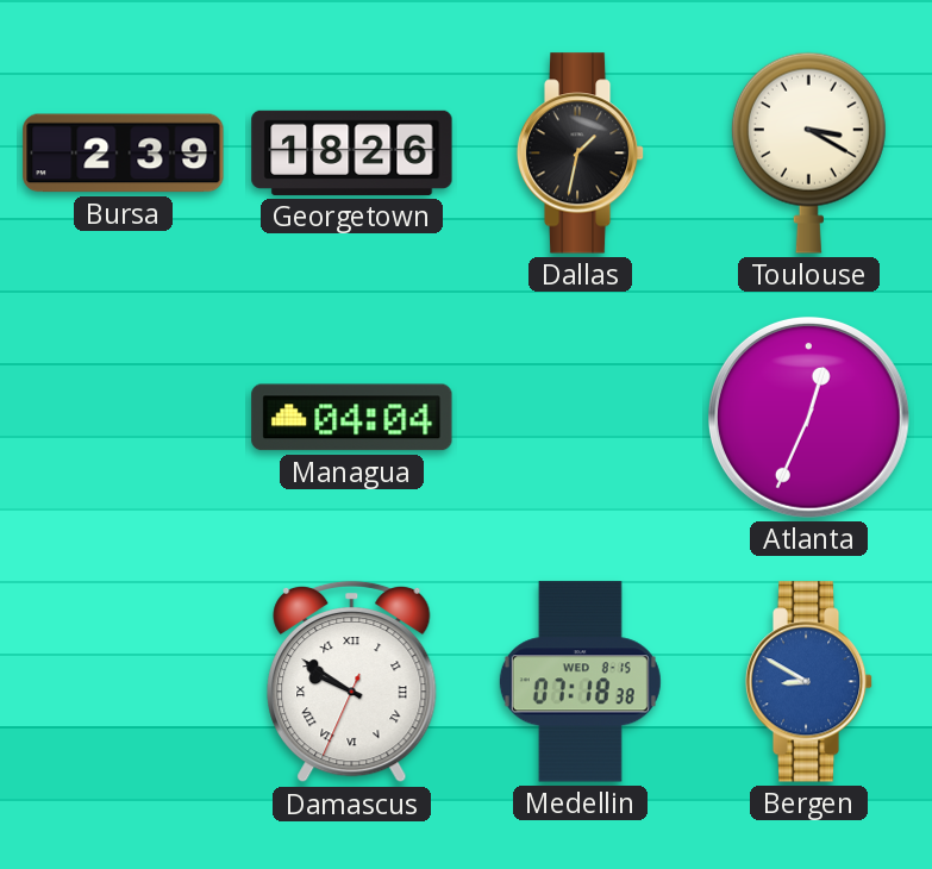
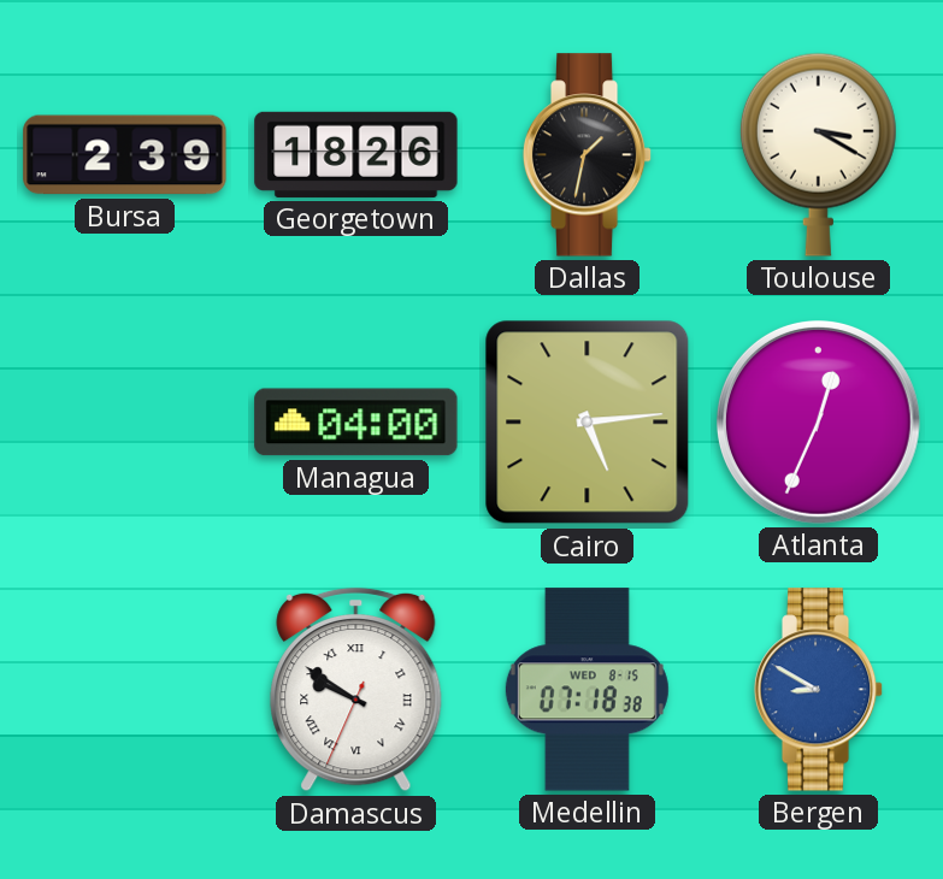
Managua: 04:04 -> 04:00
Cairo: none -> 5:14
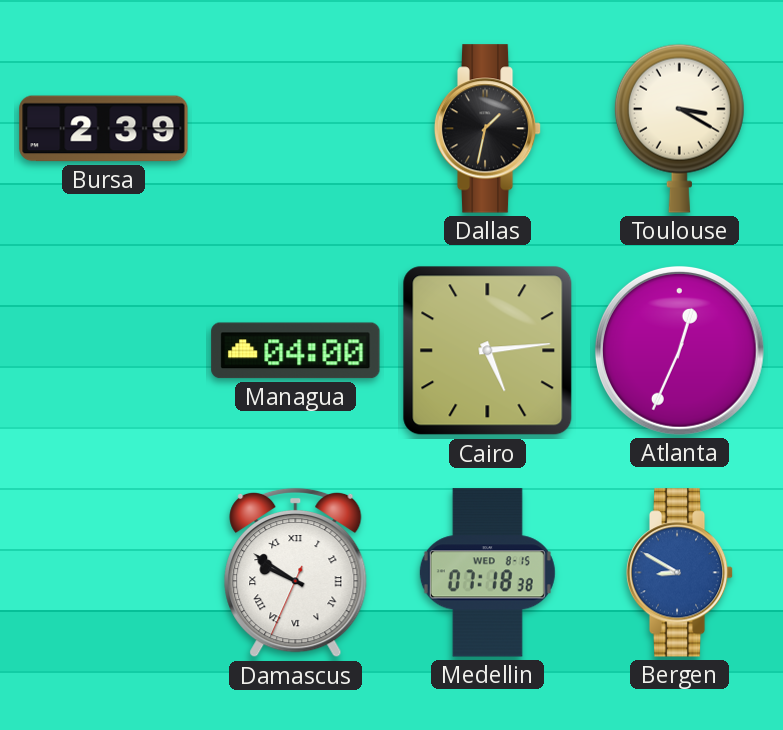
Georgetown: 18:26 -> none
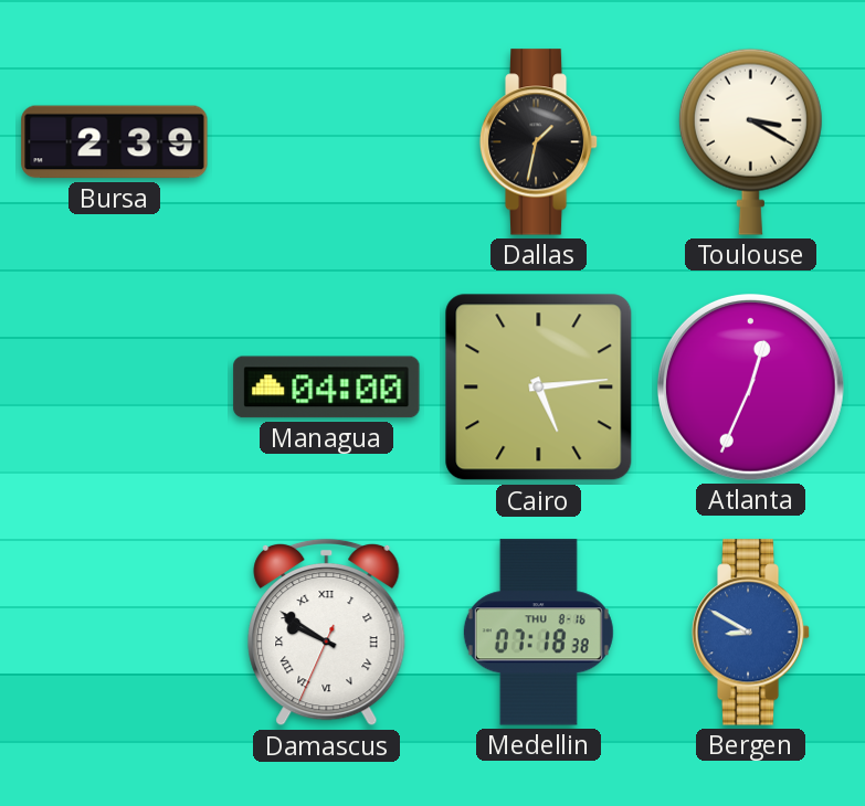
Medellin date: WED 8-15 -> THU 8-16
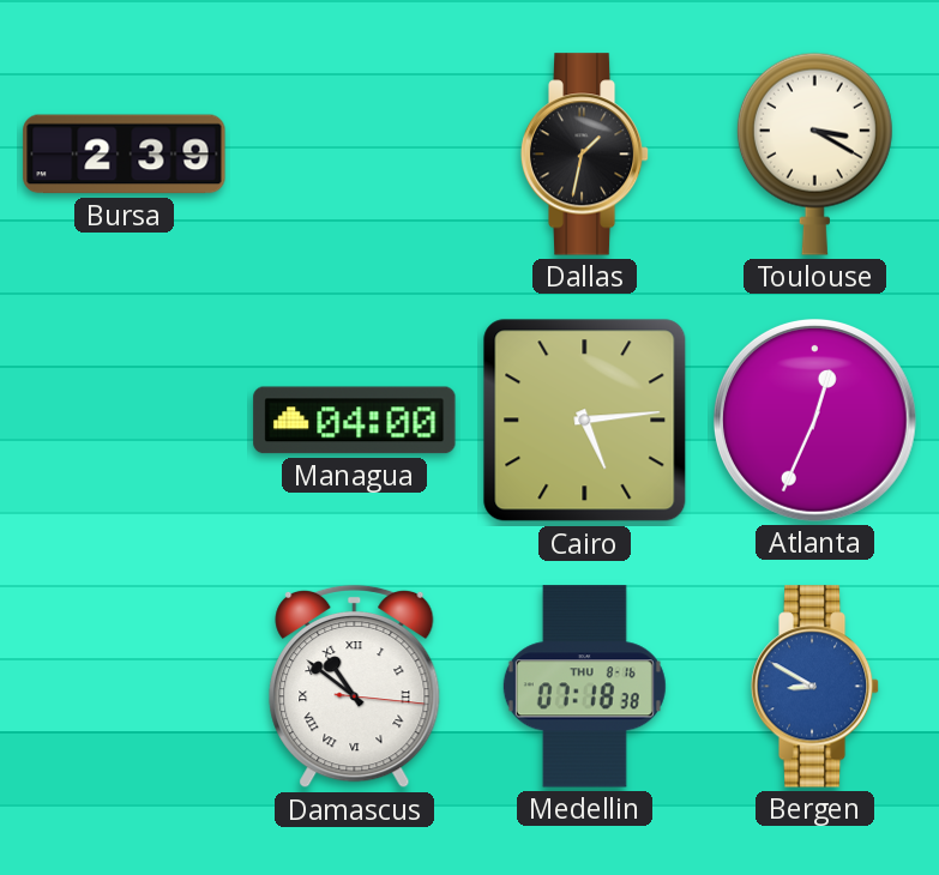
Damascus: 9:50 -> 10:51
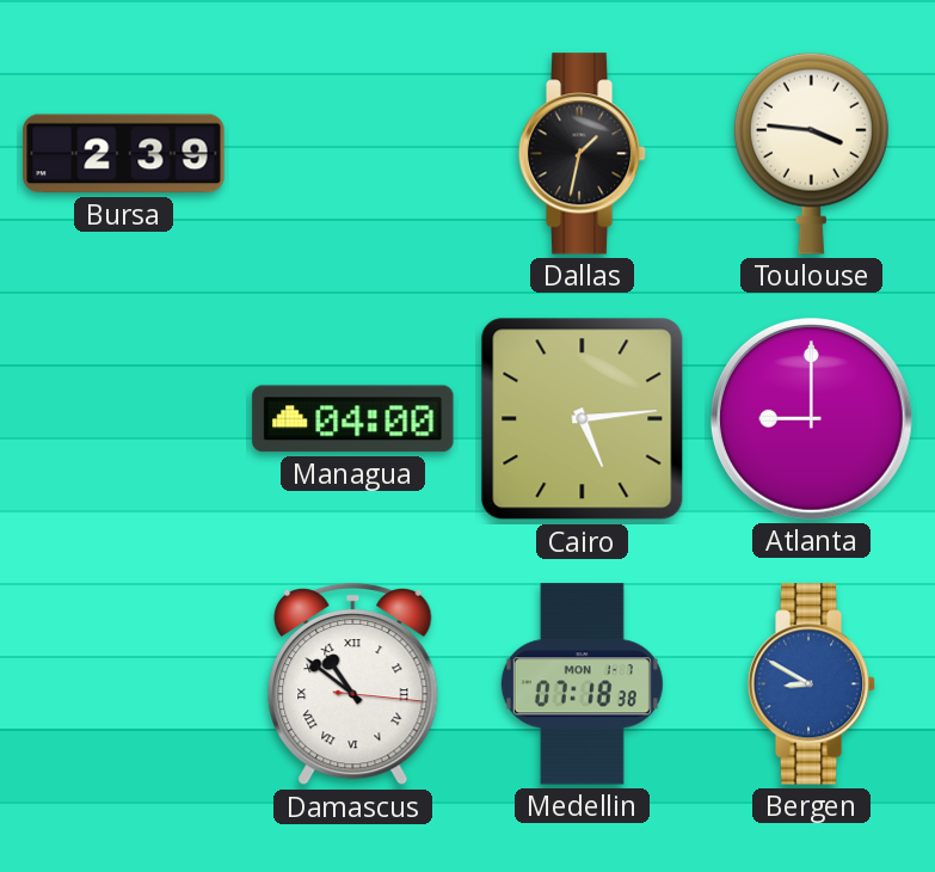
Toulouse: 3:20 -> 3:46
Atlanta: 12:34 -> 9:00
Medellin date: THU 8-16 -> MON 1-7
